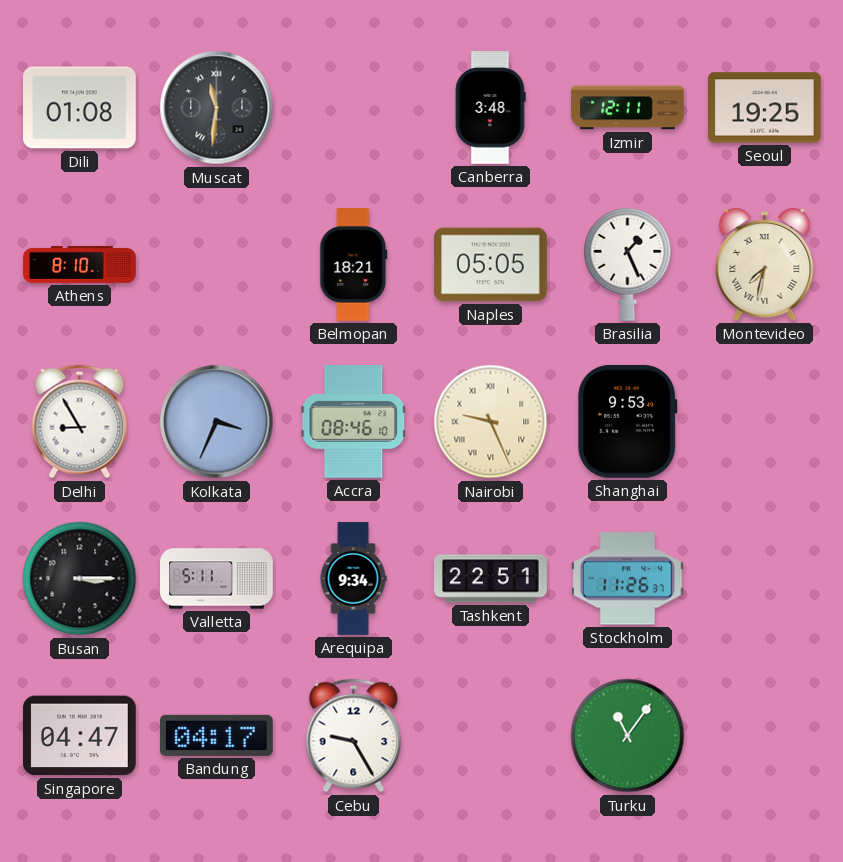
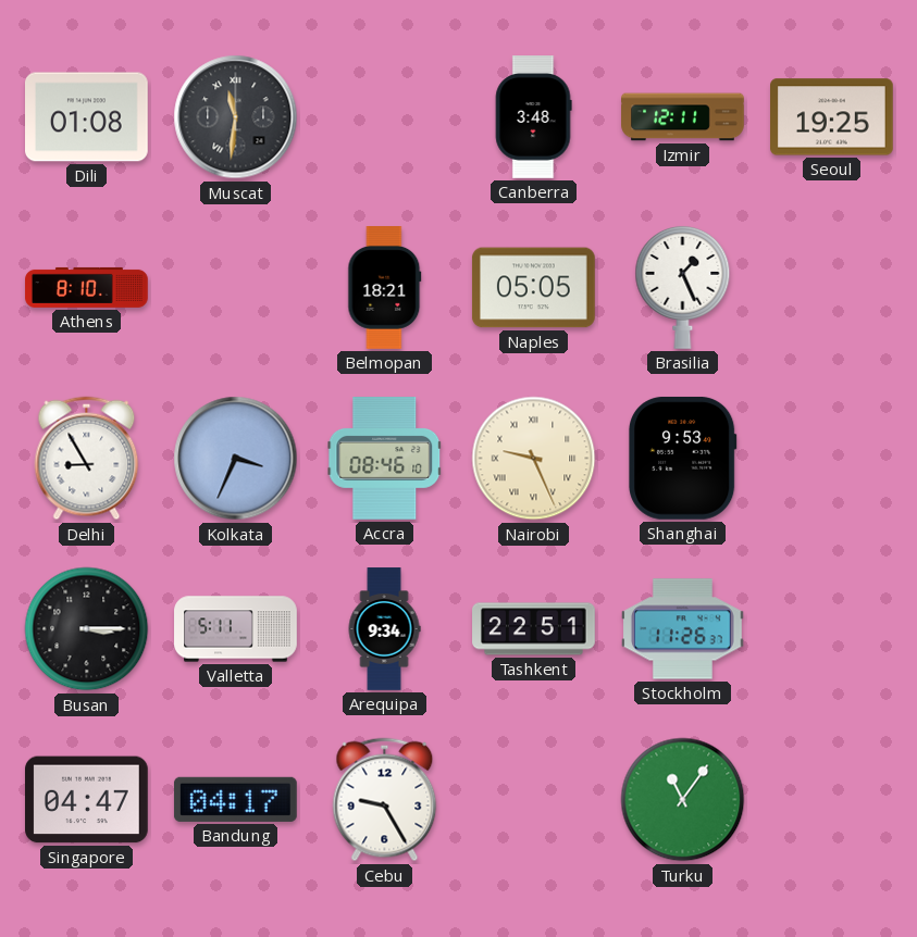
Montevideo: 7:32 -> none
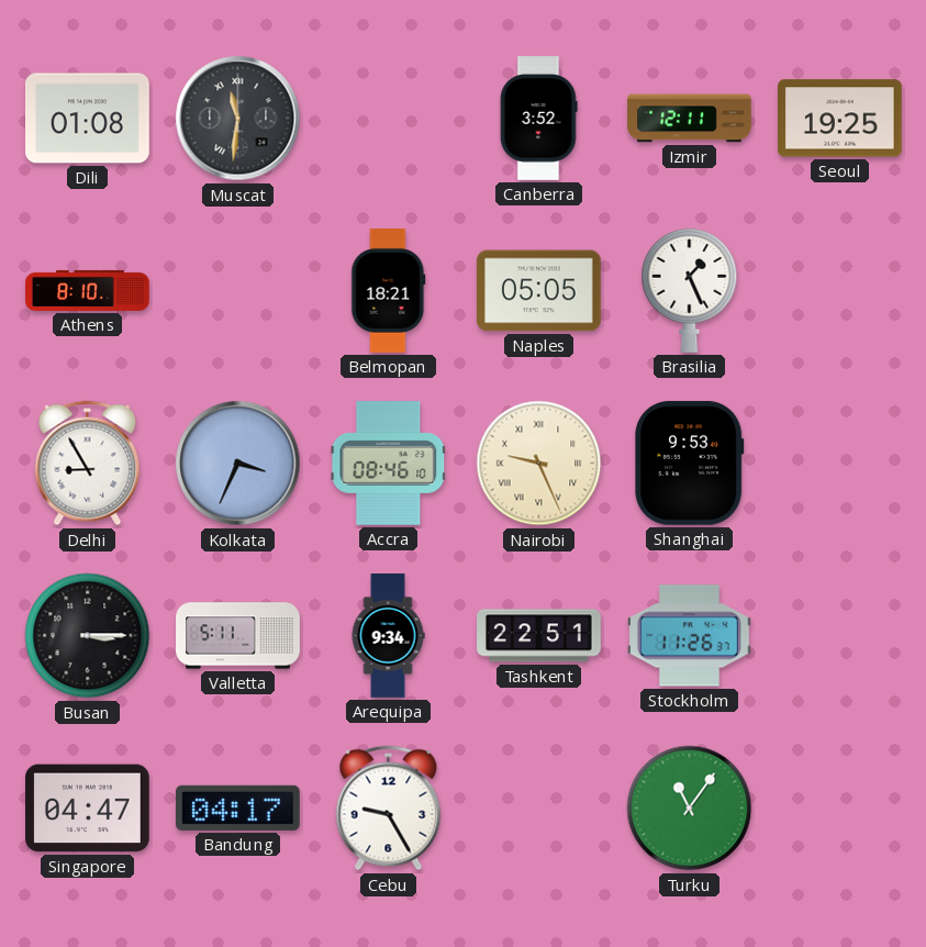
Canberra: 3:48 -> 3:52
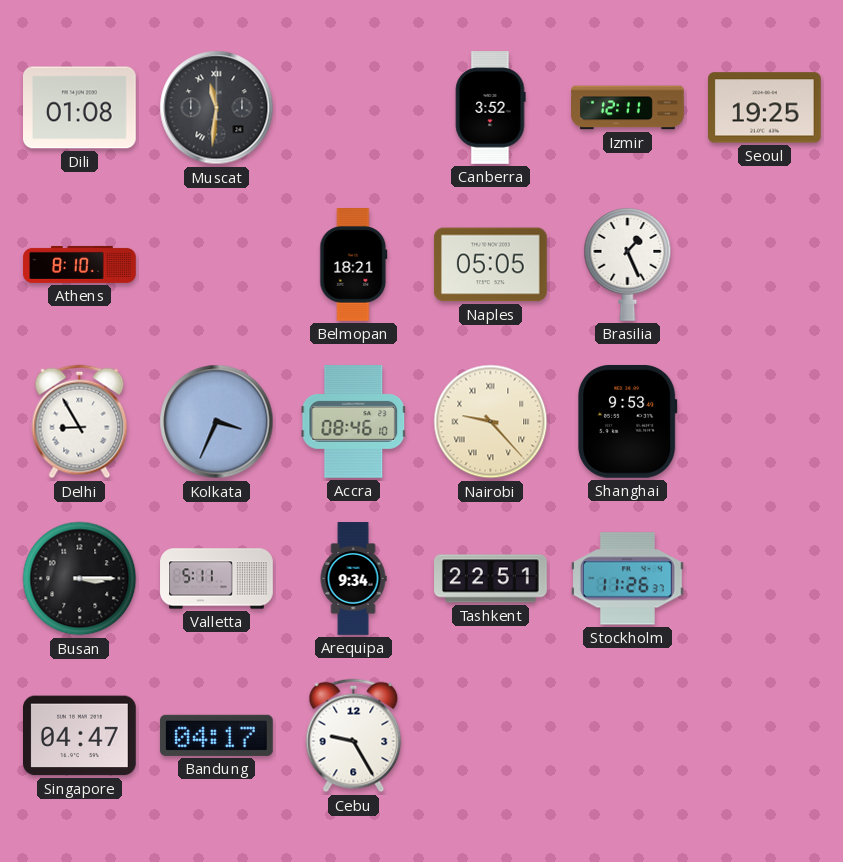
Nairobi: 9:26 -> 9:23
Turku: 11:06 -> none
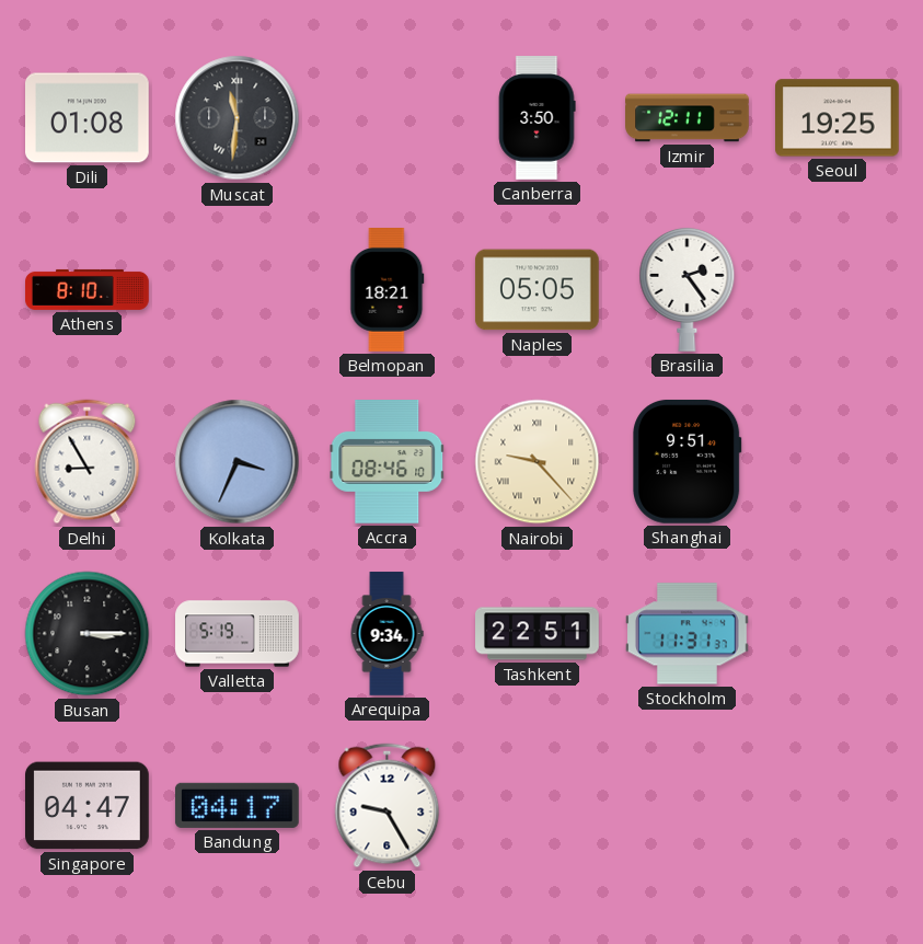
Canberra: 3:52 -> 3:50
Brasilia: 1:26 -> 2:24
Shanghai: 9:53 -> 9:51
Valletta: 5:11 -> 5:19
Stockholm: 11:26 -> 11:31
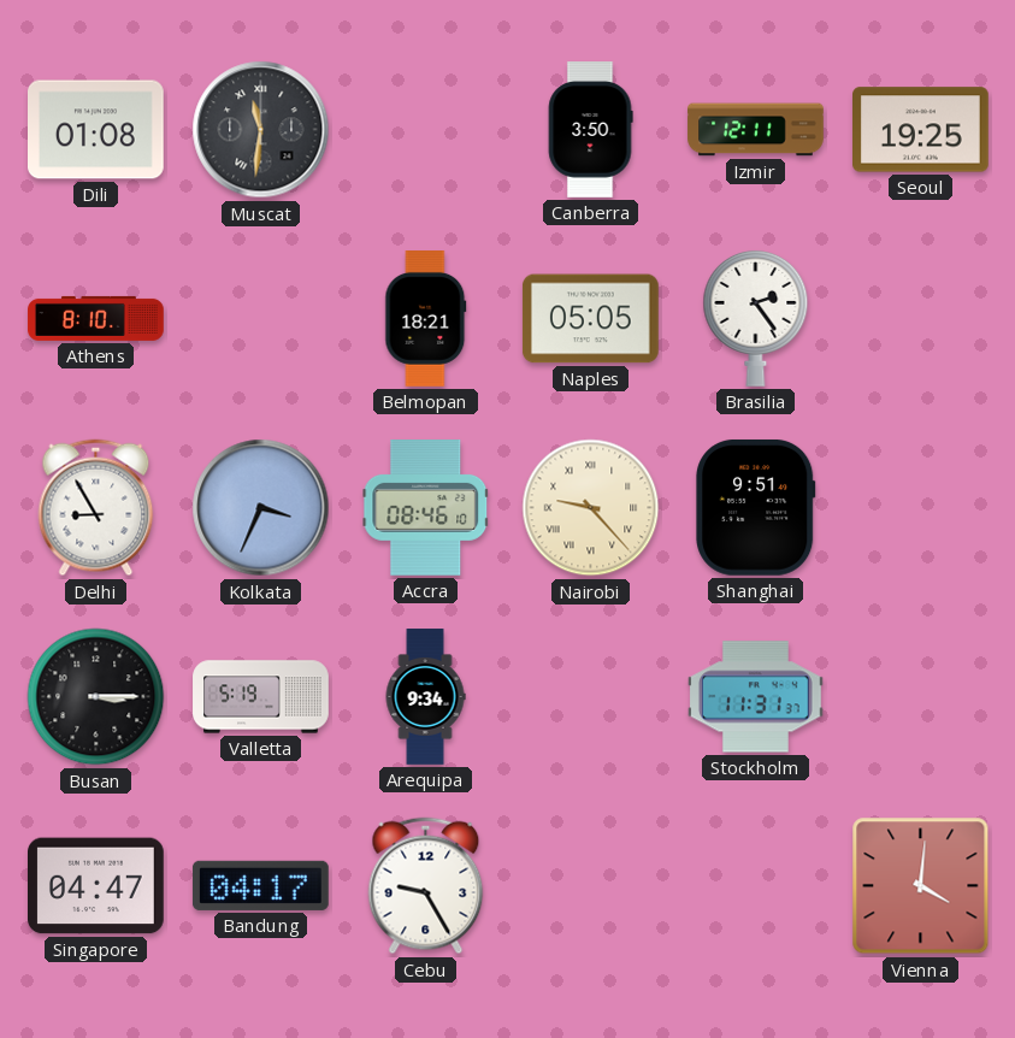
Tashkent: 22:51 -> none
Vienna: none -> 4:01
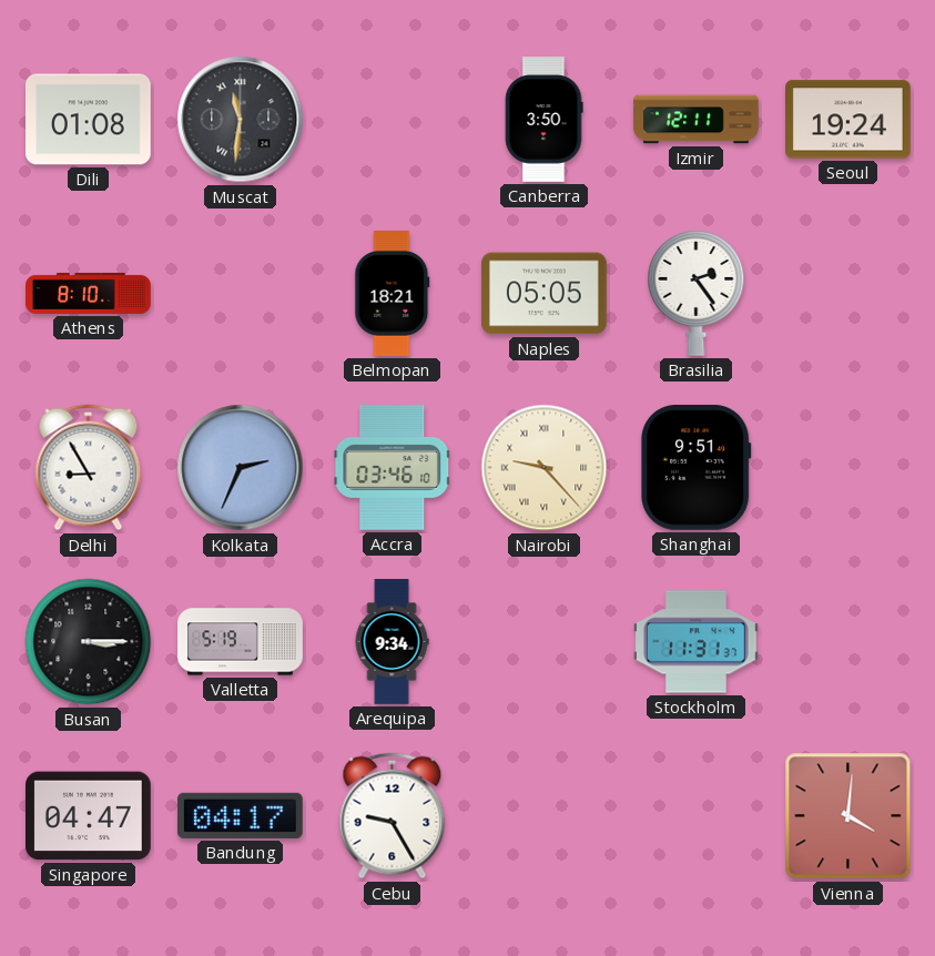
Seoul: 19:25 -> 19:24
Kolkata: 3:34 -> 2:34
Accra: 08:46 -> 03:46
